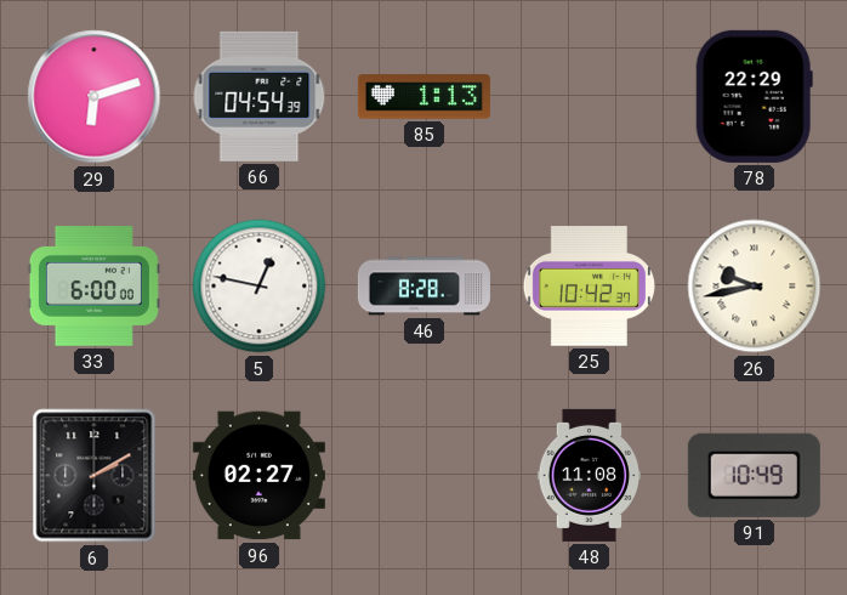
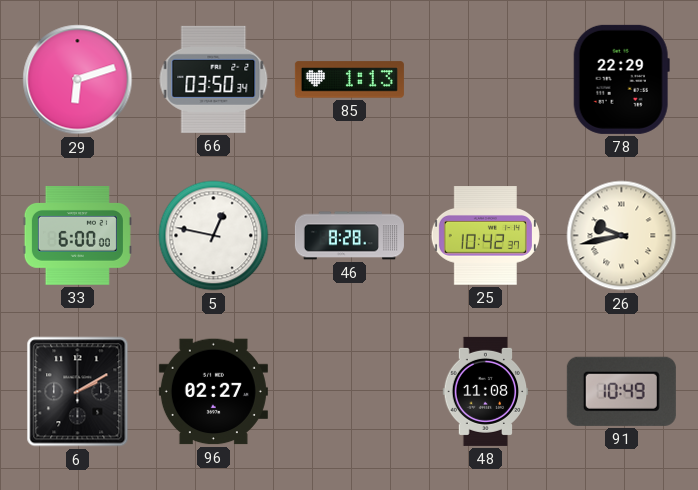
66: 04:54 -> 03:50
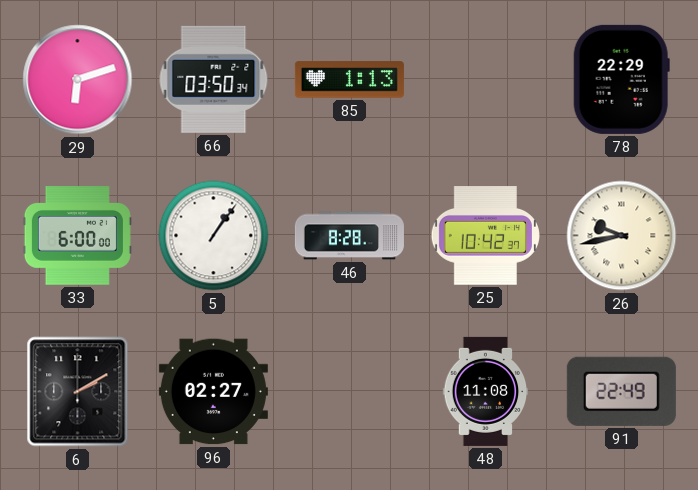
5: 12:47 -> 1:06
91: 10:49 -> 22:49
